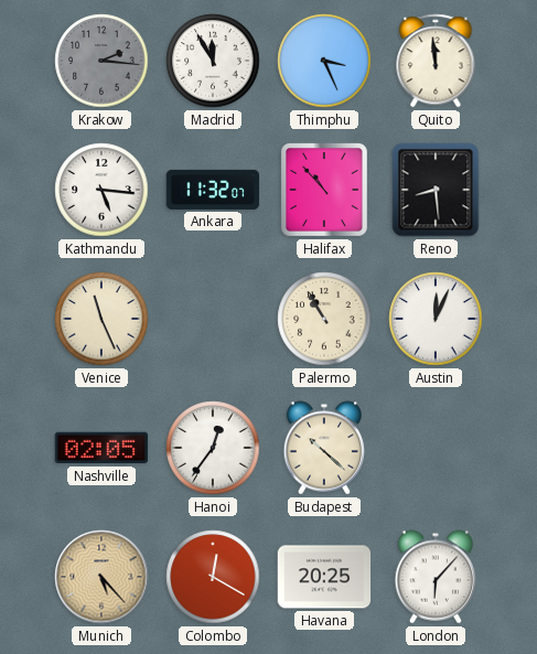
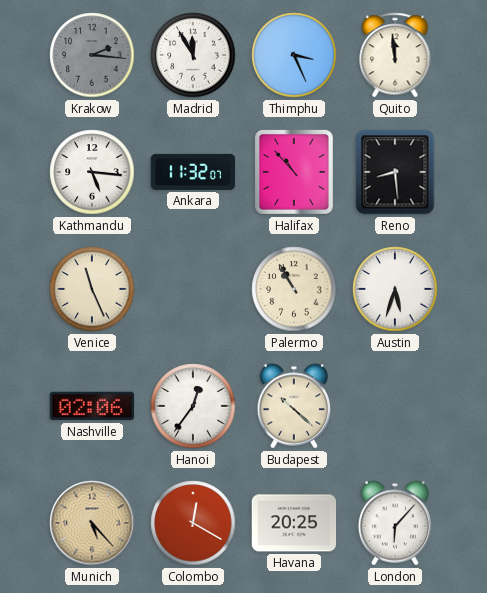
Austin: 12:04 -> 5:33
Nashville: 02:05 -> 02:06
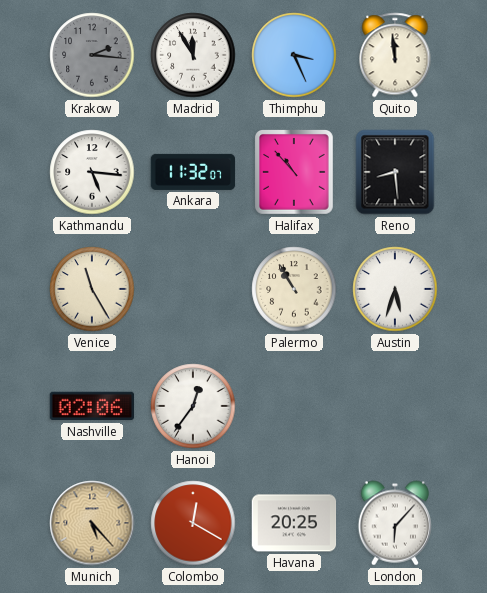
Venice: 11:26 -> 11:25
Budapest: 10:22 -> none
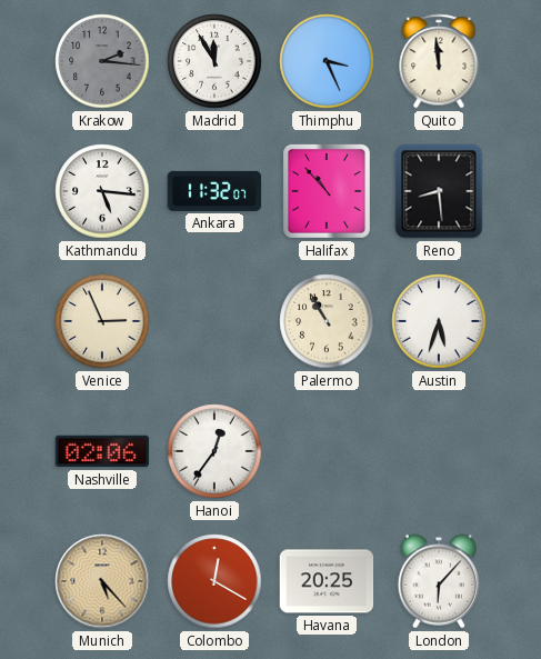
Venice: 11:25 -> 2:56
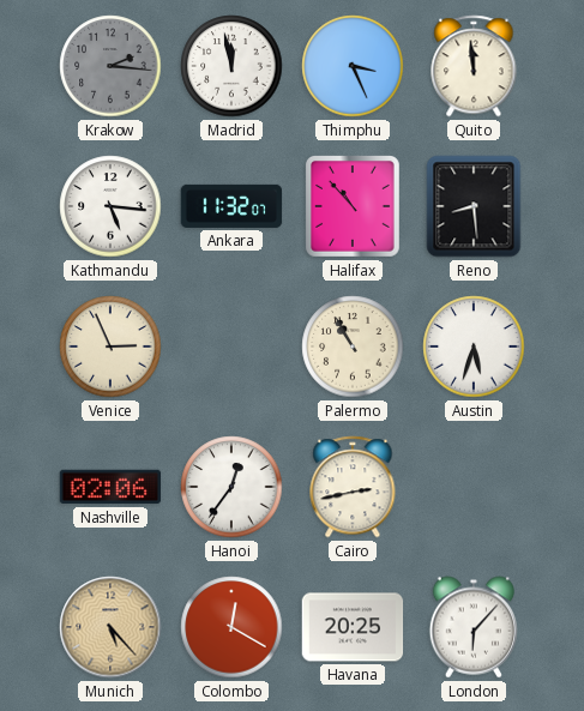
Madrid: 11:55 -> 11:58
Cairo: none -> 2:43
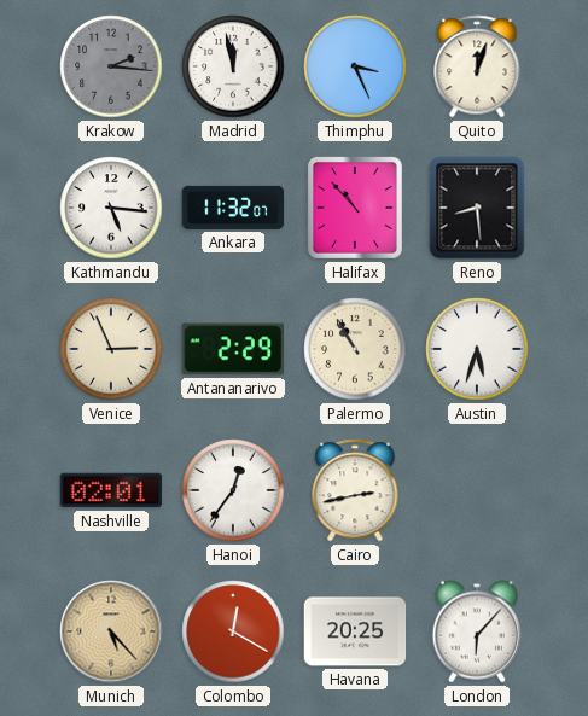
Quito: 11:59 -> 12:03
Antananarivo: none -> 2:29
Nashville: 02:06 -> 02:01
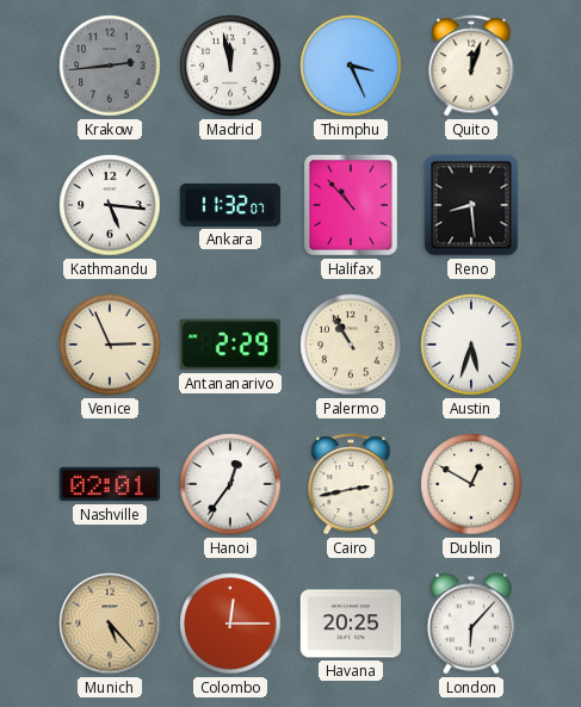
Krakow: 2:16 -> 2:44
Dublin: none -> 12:50
Colombo: 12:20 -> 12:15
